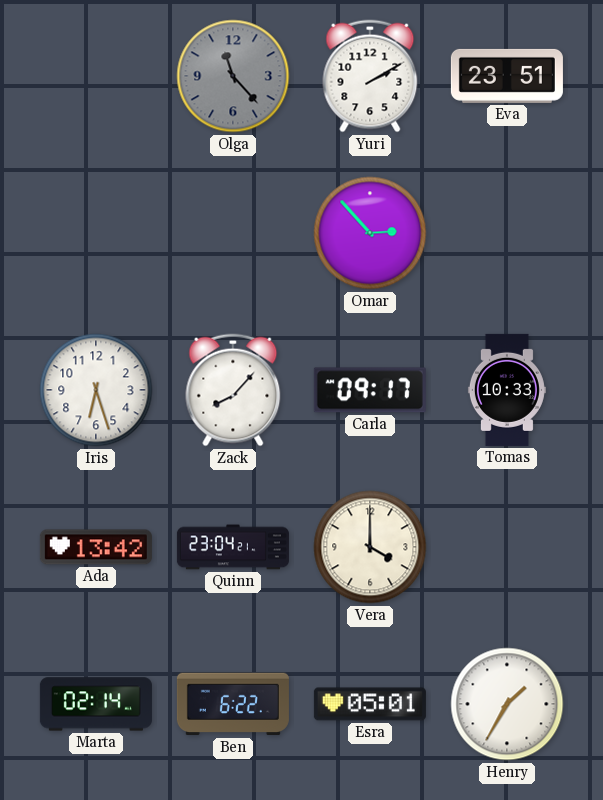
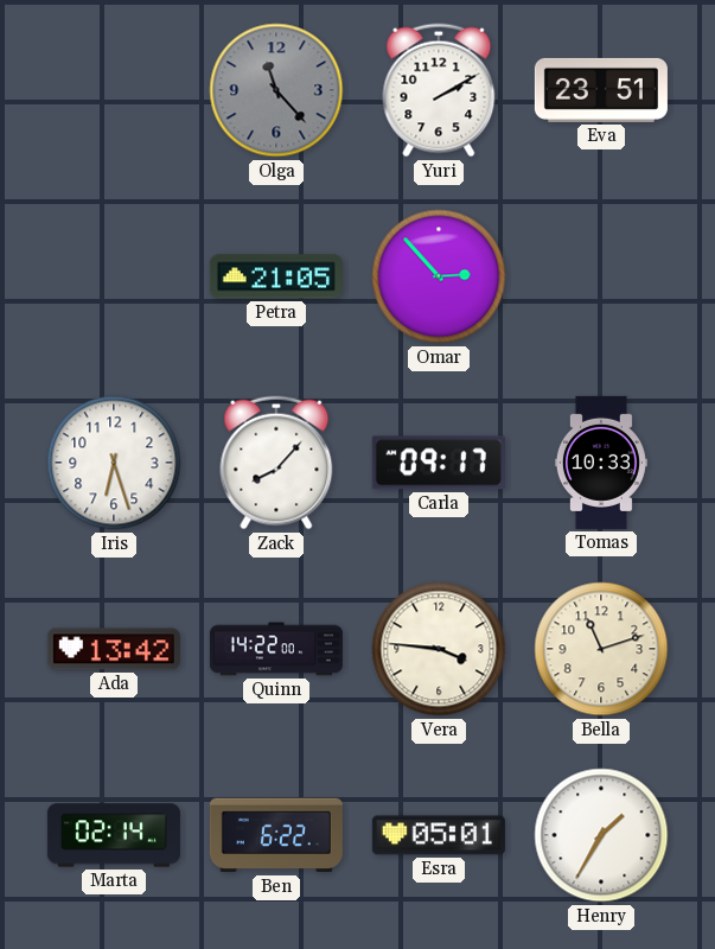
Petra: none -> 21:05
Quinn: 23:04 -> 14:22
Vera: 4:00 -> 3:46
Bella: none -> 11:12
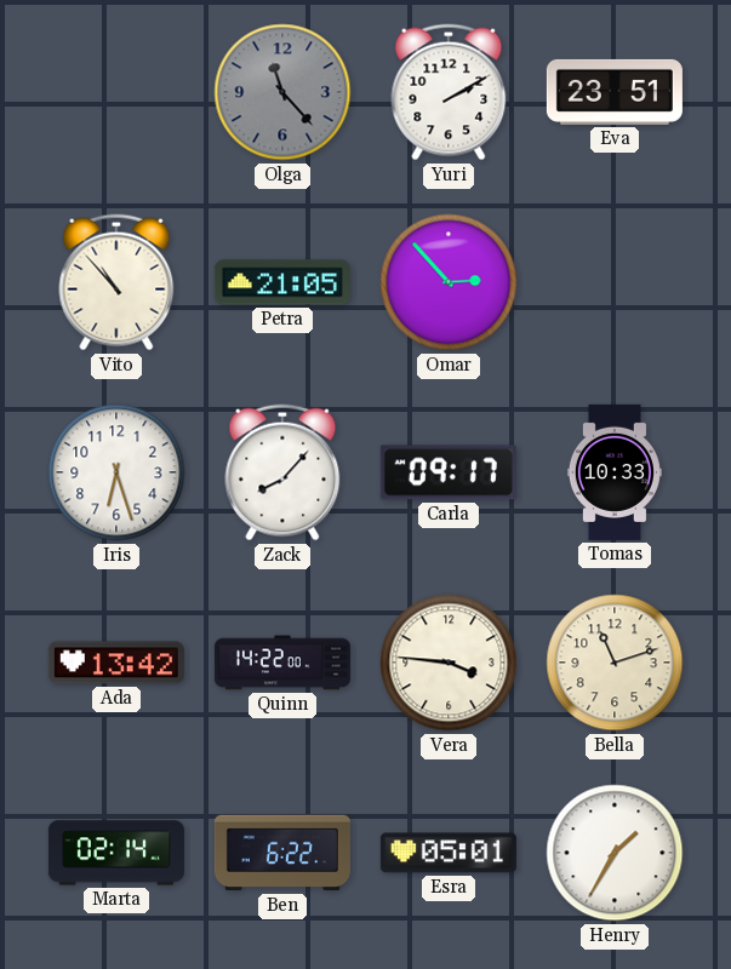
Vito: none -> 10:53
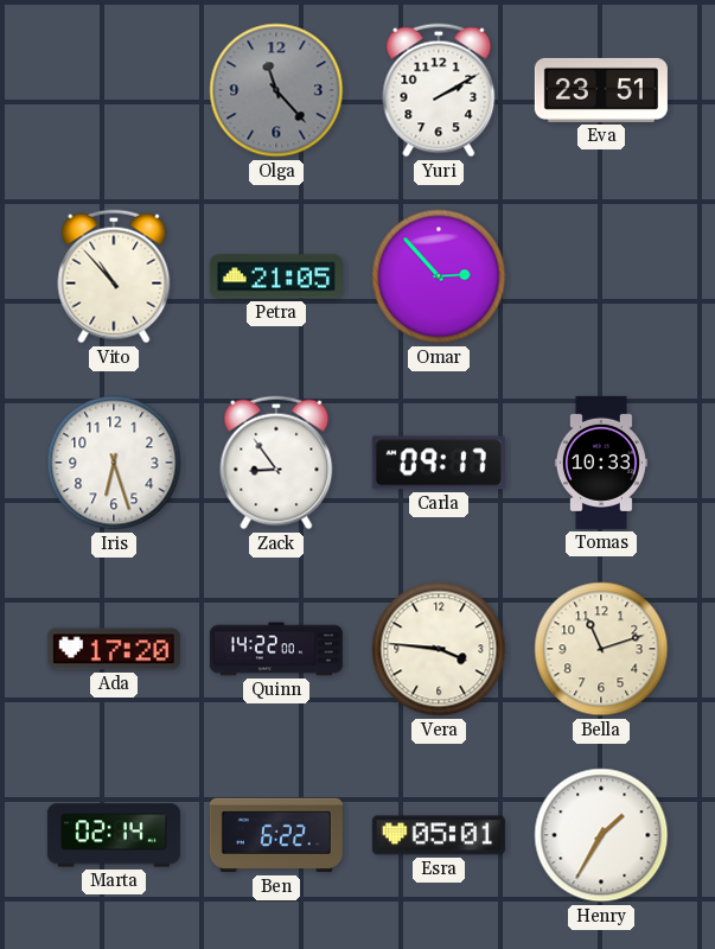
Zack: 8:07 -> 8:54
Ada: 13:42 -> 17:20
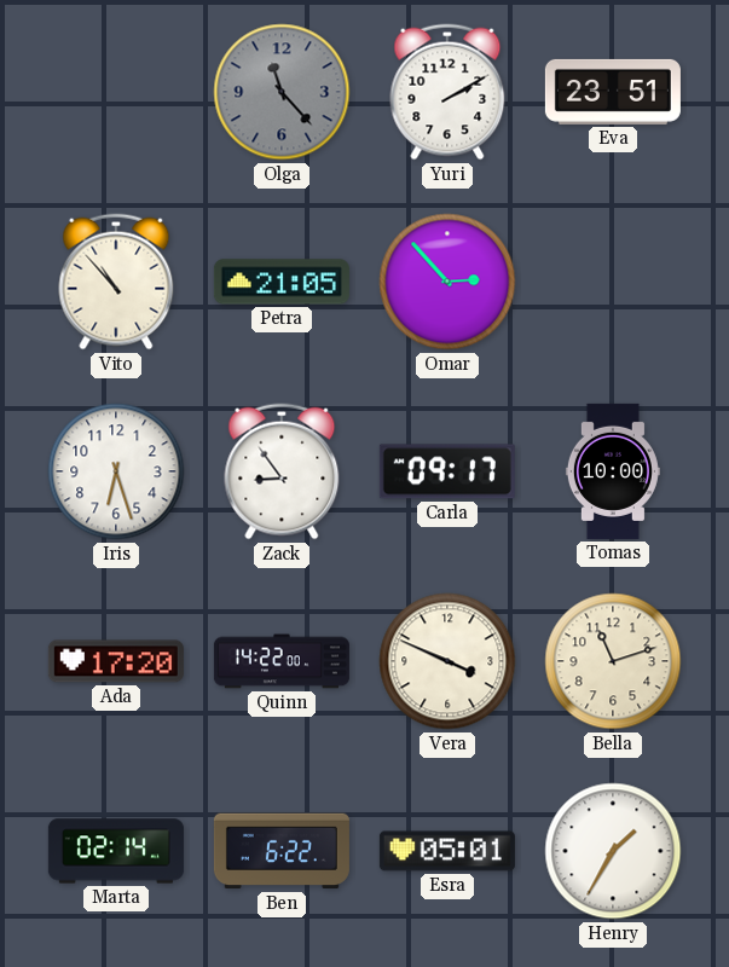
Tomas: 10:33 -> 10:00
Vera: 3:46 -> 3:49
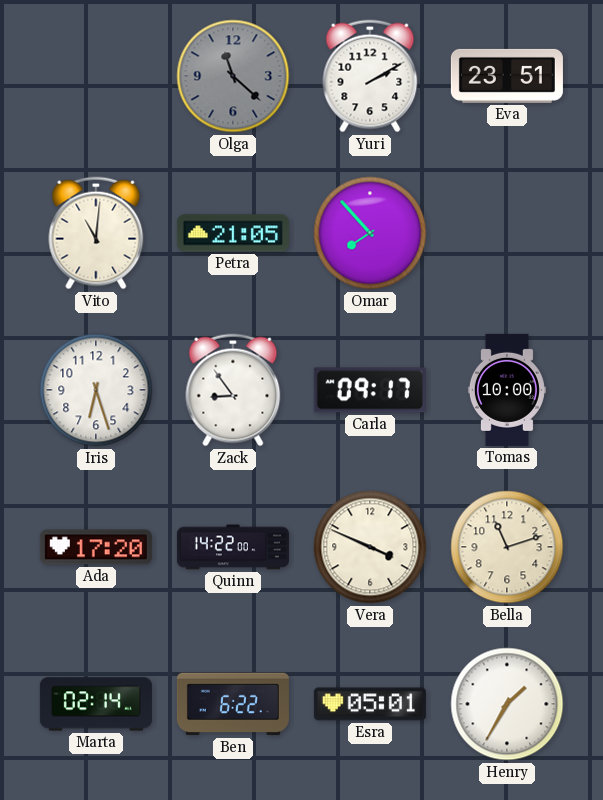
Olga: 11:23 -> 11:22
Vito: 10:53 -> 11:01
Omar: 2:53 -> 7:53
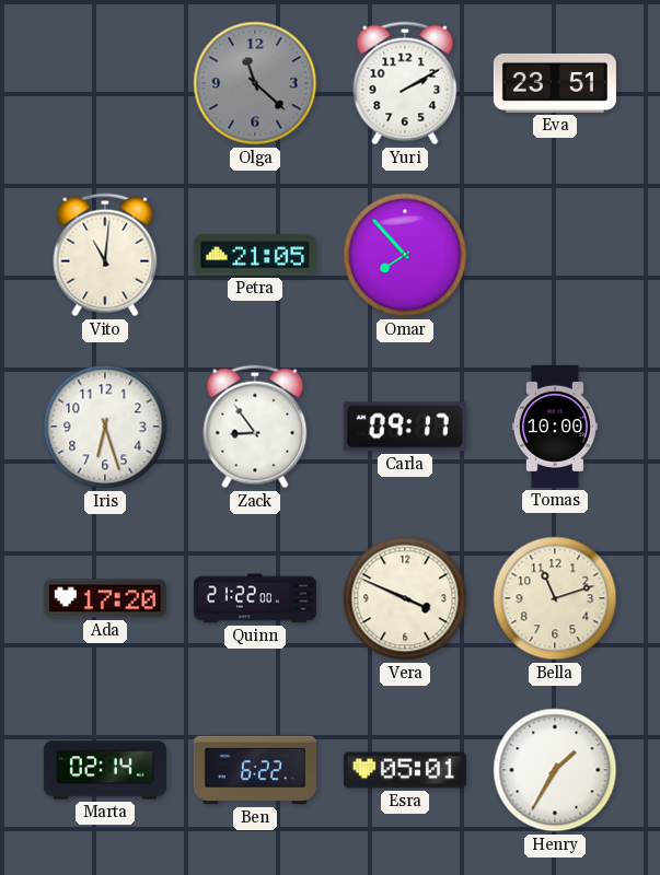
Quinn: 14:22 -> 21:22
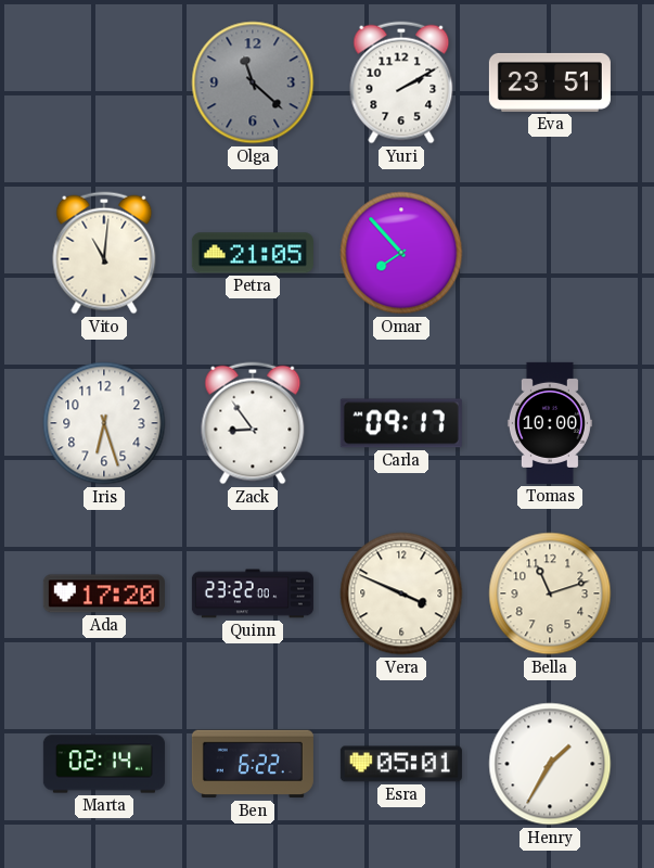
Quinn: 21:22 -> 23:22
